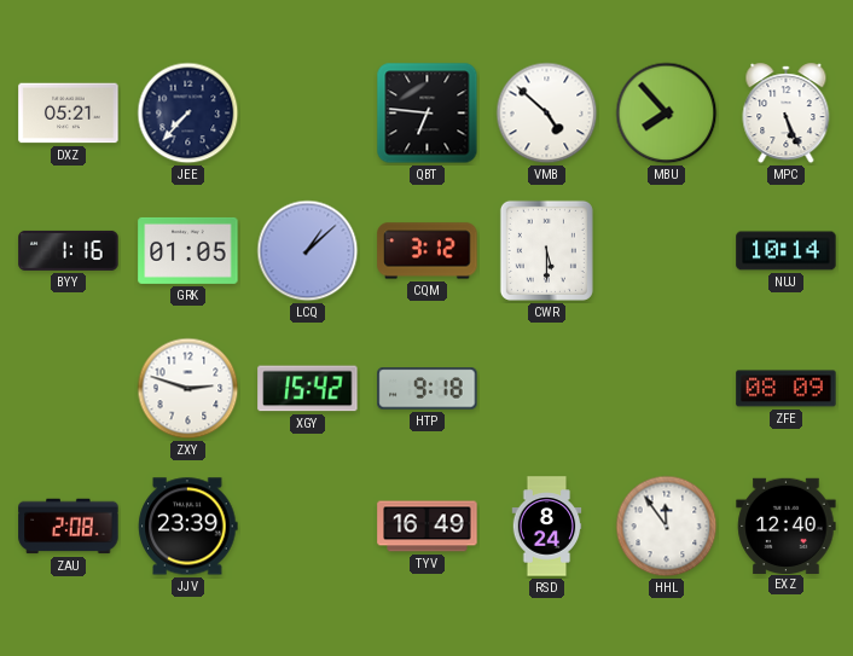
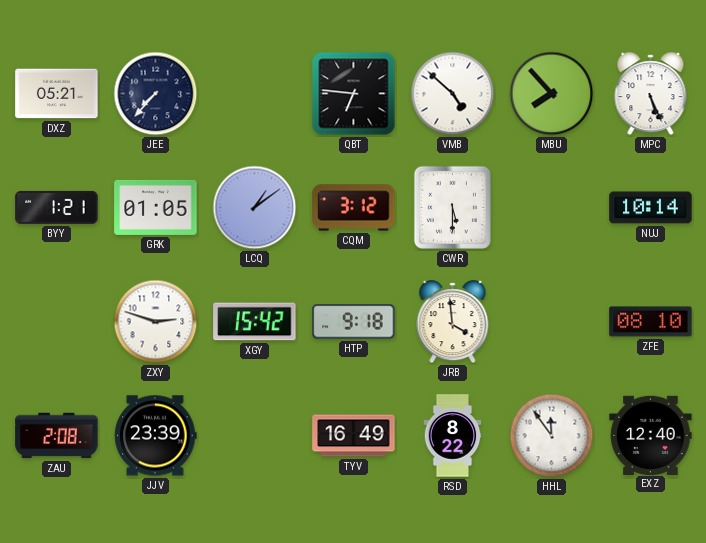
BYY: 1:16 -> 1:21
LCQ: 1:08 -> 1:09
JRB: none -> 3:59
ZFE: 08:09 -> 08:10
RSD: 8:24 -> 8:22
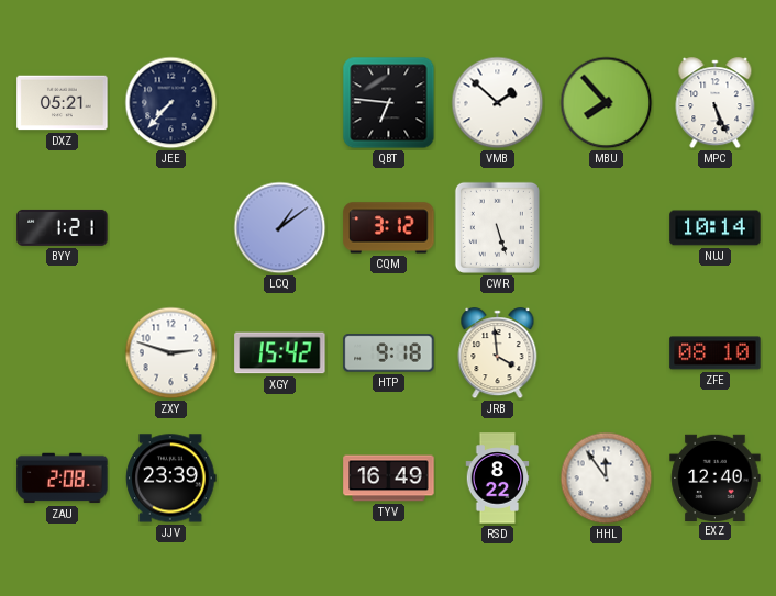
VMB: 4:52 -> 1:52
GRK: 01:05 -> none
CWR: 5:30 -> 5:27
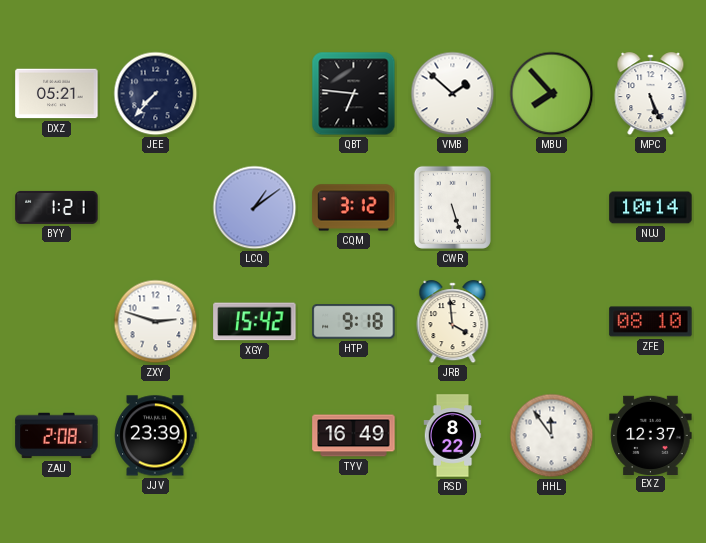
EXZ: 12:40 -> 12:37
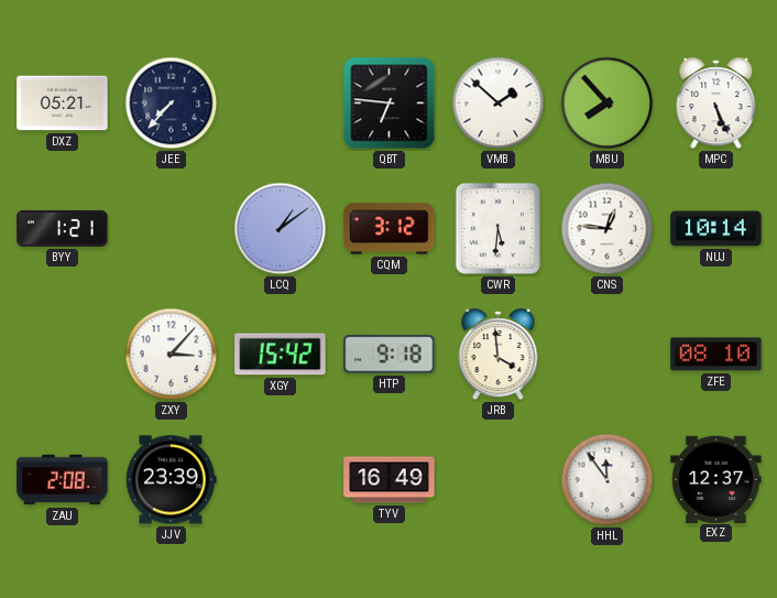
CWR: 5:27 -> 5:31
CNS: none -> 12:46
ZXY: 2:48 -> 3:07
RSD: 8:22 -> none
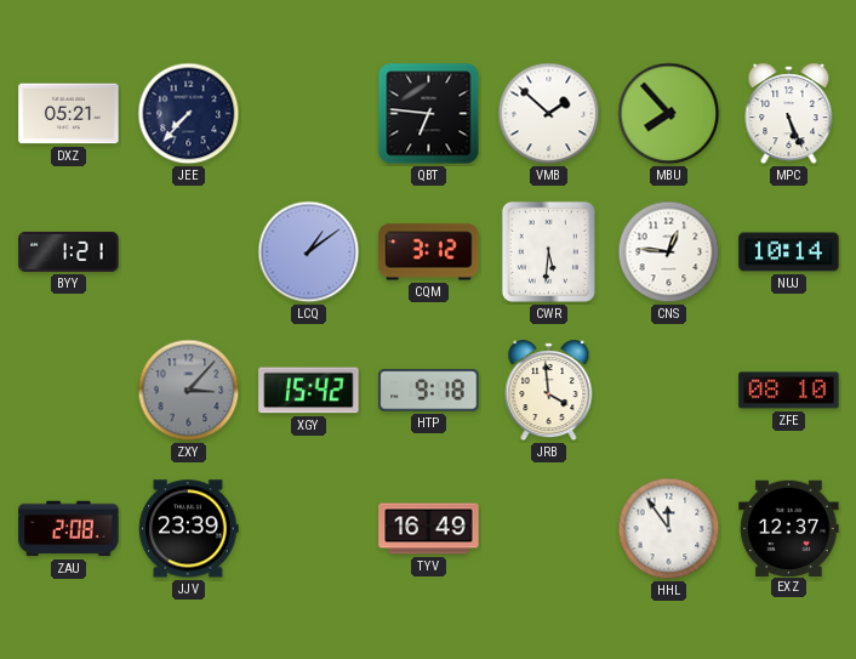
ZXY dial: white -> grey
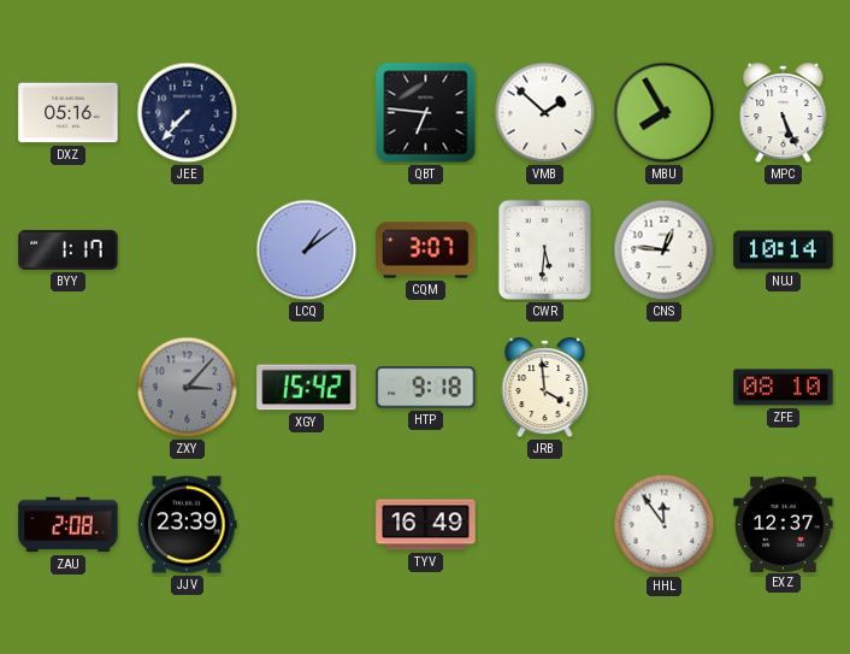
DXZ: 05:21 -> 05:16
MBU: 7:53 -> 7:55
BYY: 1:21 -> 1:17
CQM: 3:12 -> 3:07
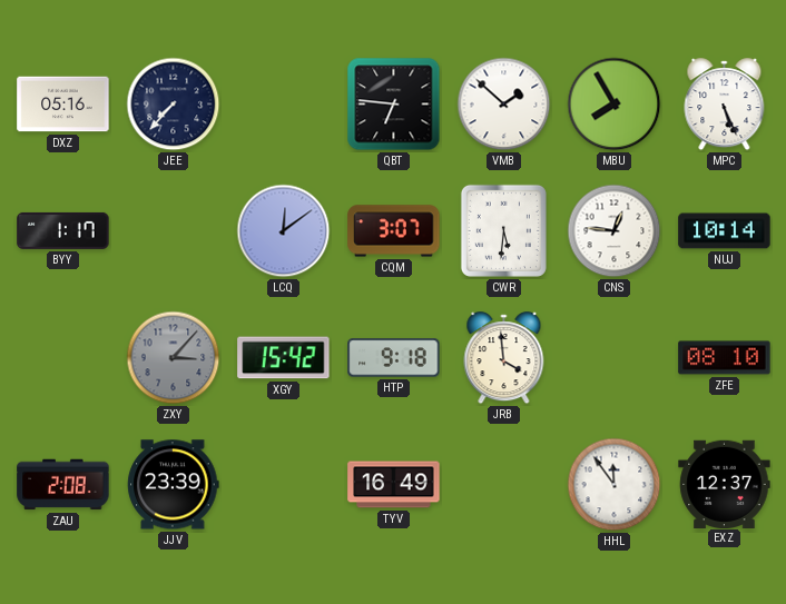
LCQ: 1:09 -> 12:09
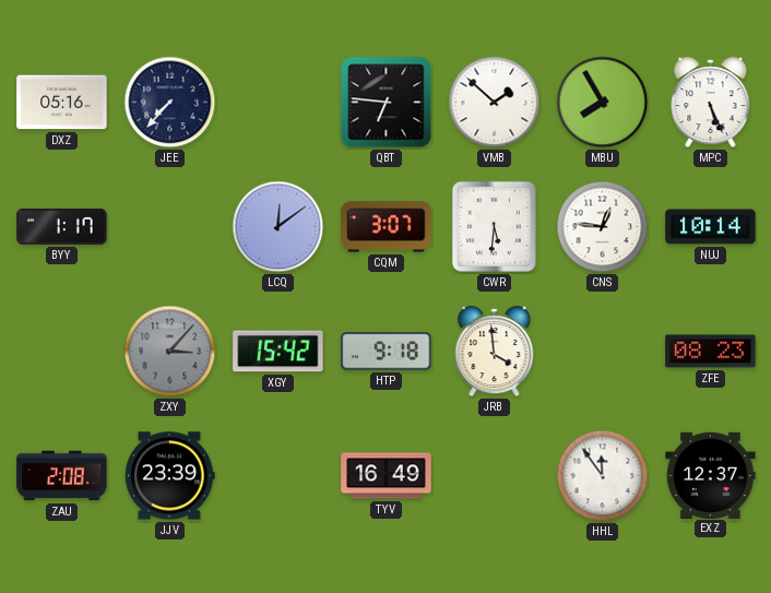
ZFE: 08:10 -> 08:23
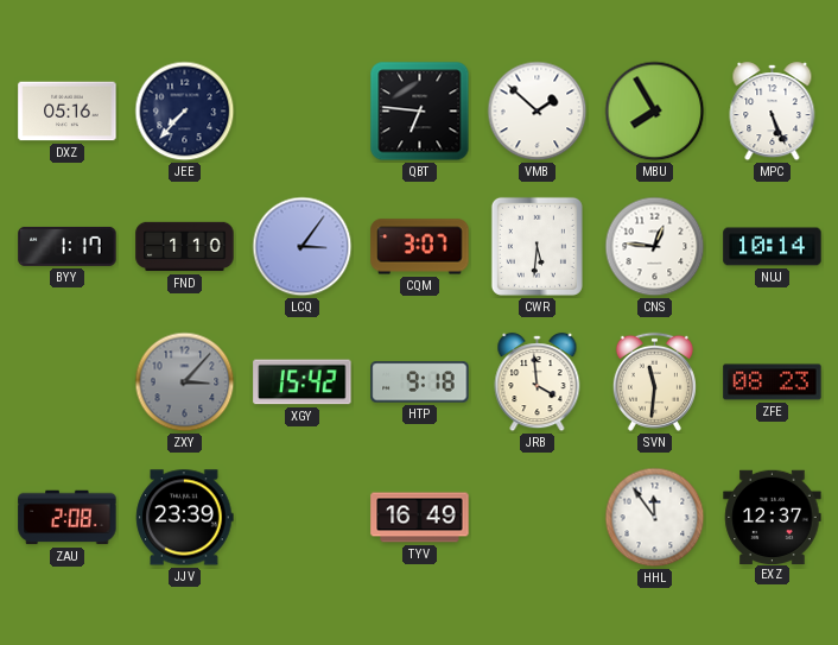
FND: none -> 1:10
LCQ: 12:09 -> 3:06
SVN: none -> 11:31
